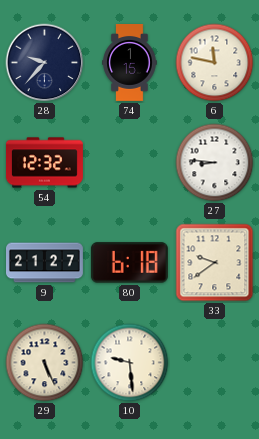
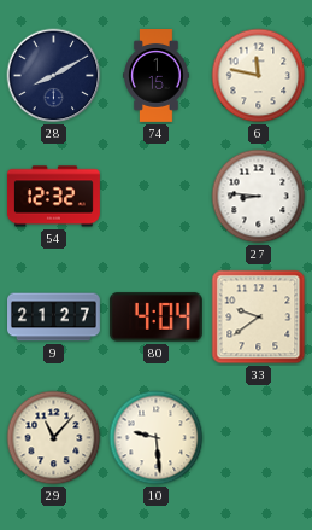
28: 9:37 -> 8:10
80: 6:18 -> 4:04
29: 5:26 -> 11:07
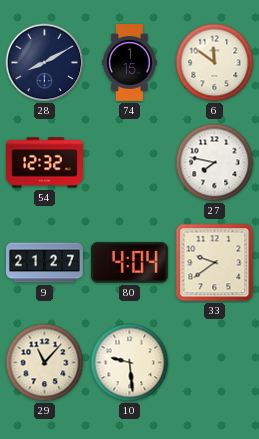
6: 11:47 -> 11:51
27: 8:46 -> 7:47
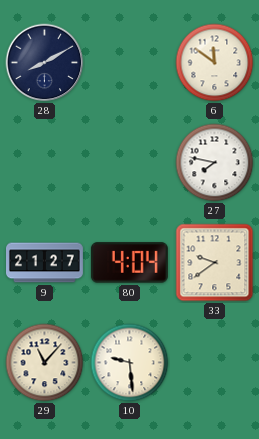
74: 1:15 -> none
54: 12:32 -> none
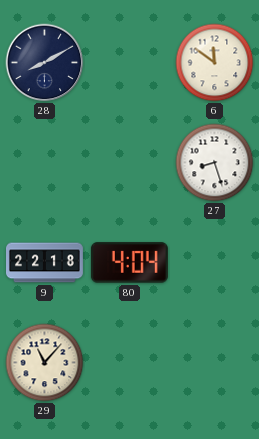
27: 7:47 -> 8:27
9: 21:27 -> 22:18
33: 9:39 -> none
10: 9:29 -> none
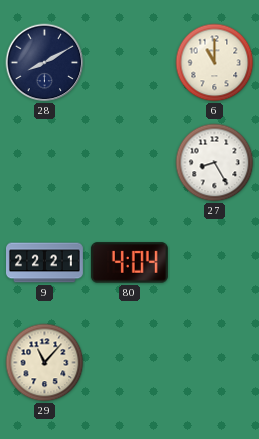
6: 11:51 -> 11:00
27: 8:27 -> 8:25
9: 22:18 -> 22:21
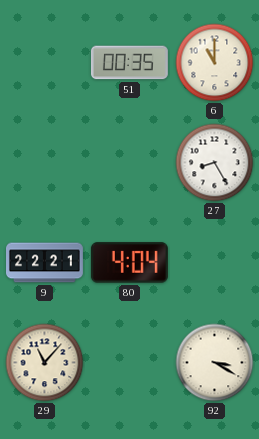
28: 8:10 -> none
51: none -> 00:35
92: none -> 3:20
